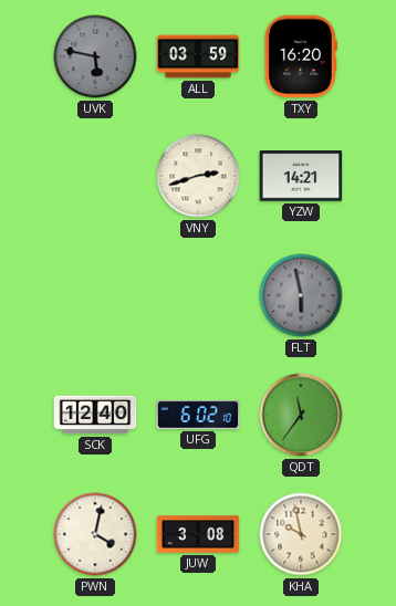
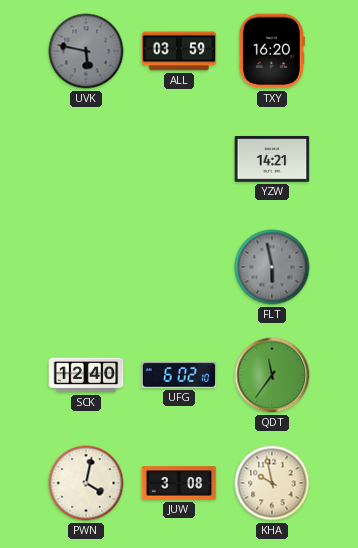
VNY: 2:42 -> none
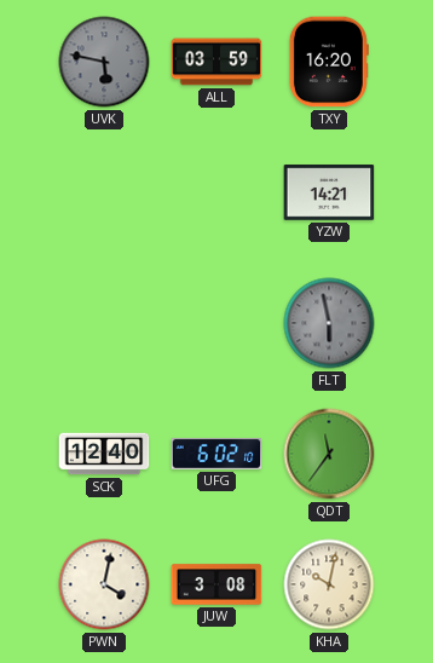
KHA: 9:58 -> 10:02
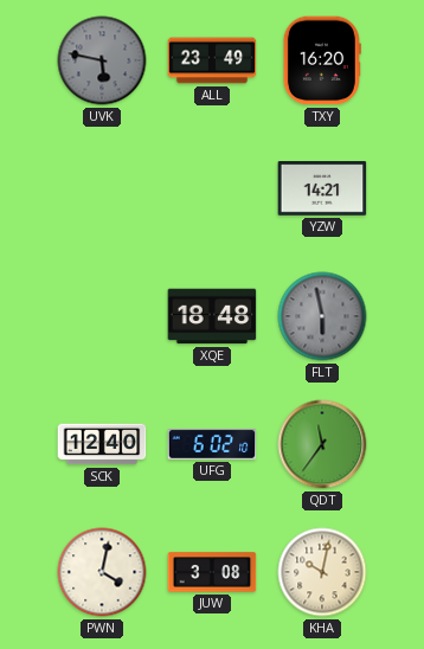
ALL: 03:59 -> 23:49
XQE: none -> 18:48
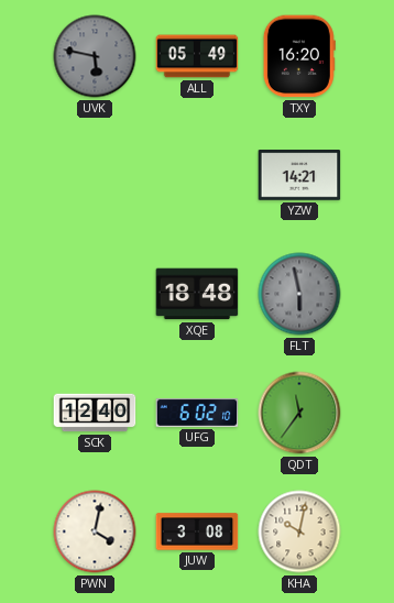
ALL: 23:49 -> 05:49
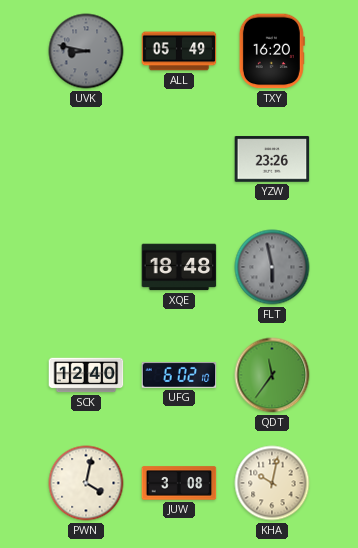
UVK: 5:47 -> 8:47
YZW: 14:21 -> 23:26
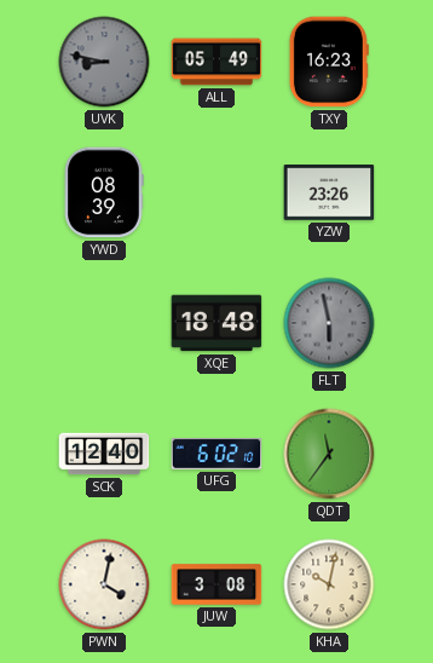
TXY: 16:20 -> 16:23
YWD: none -> 08:39
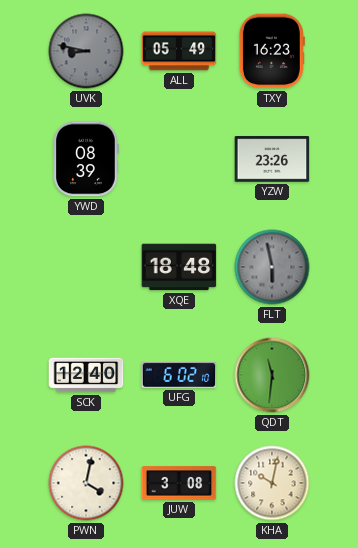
QDT: 11:36 -> 11:31
